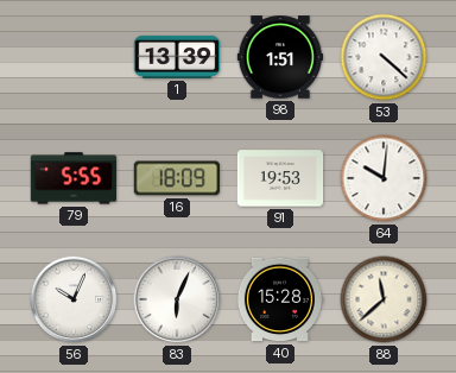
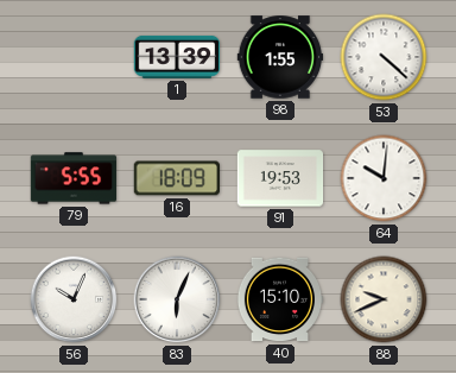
98: 1:51 -> 1:55
40: 15:28 -> 15:10
88: 11:38 -> 9:41
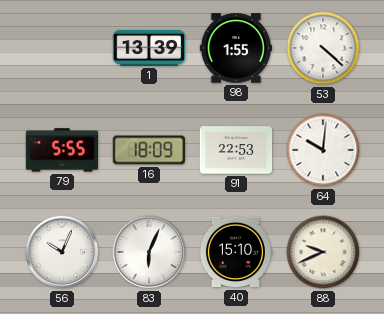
91: 19:53 -> 22:53
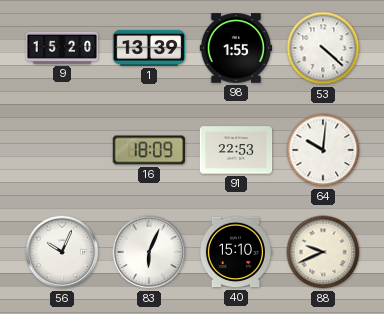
9: none -> 15:20
79: 5:55 -> none
